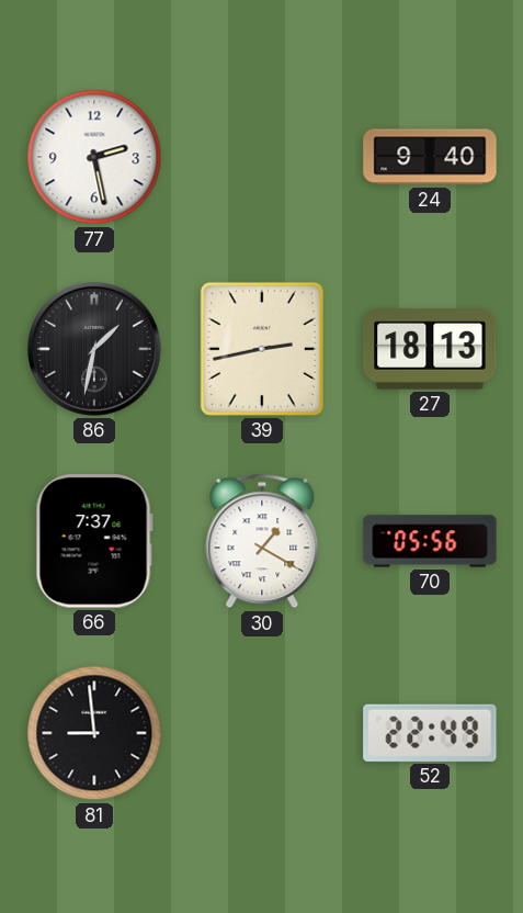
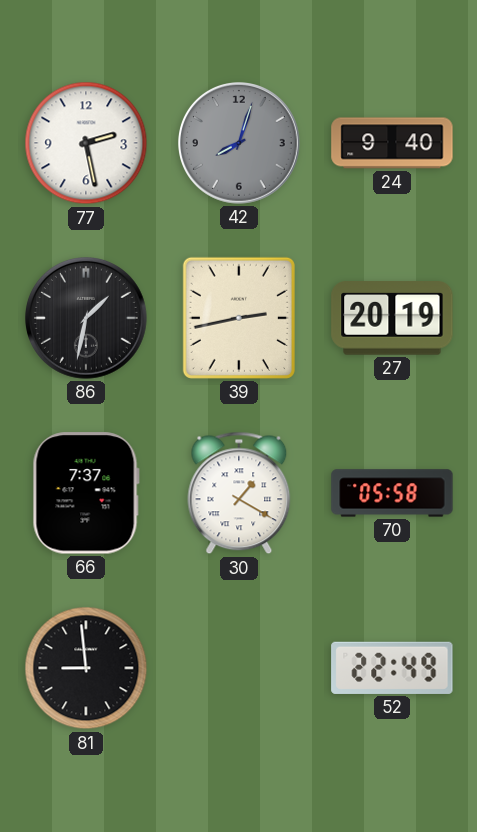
42: none -> 8:03
27: 18:13 -> 20:19
70: 05:56 -> 05:58
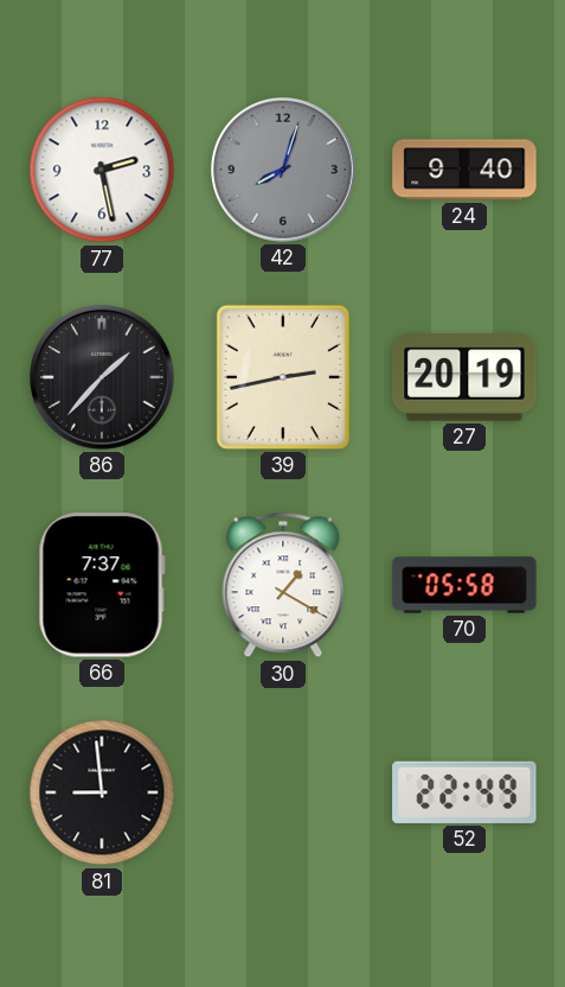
86: 1:32 -> 1:37
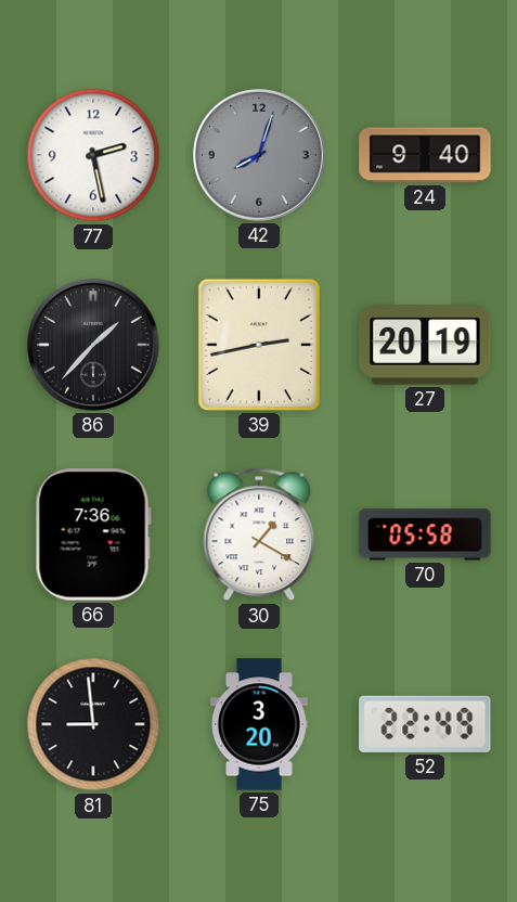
66: 7:37 -> 7:36
75: none -> 3:20
